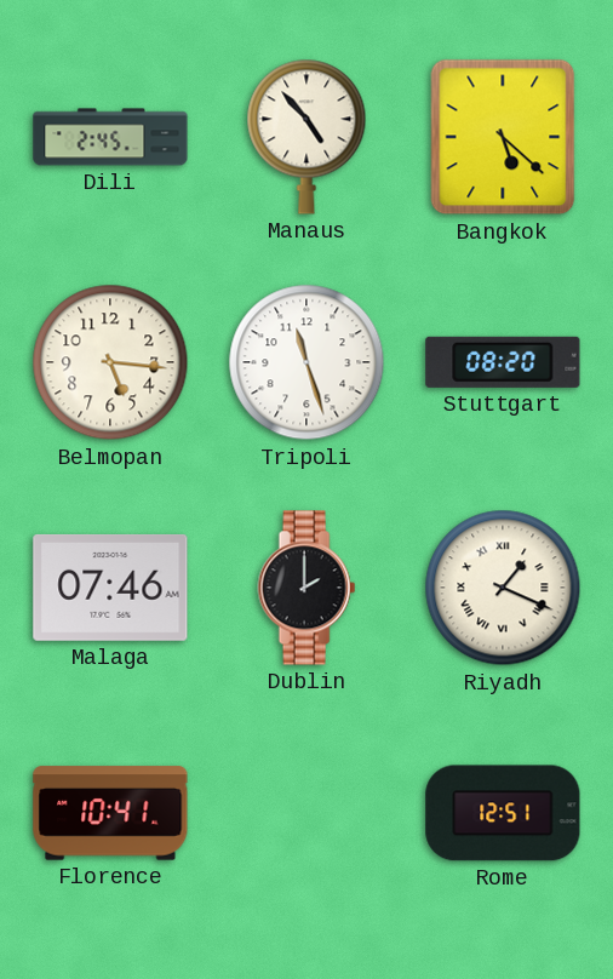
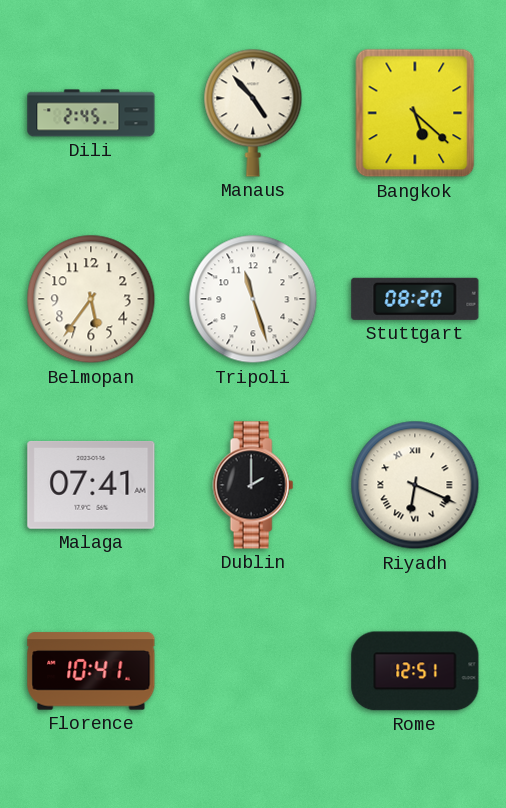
Belmopan: 5:16 -> 5:36
Malaga: 07:46 -> 07:41
Riyadh: 1:19 -> 6:19
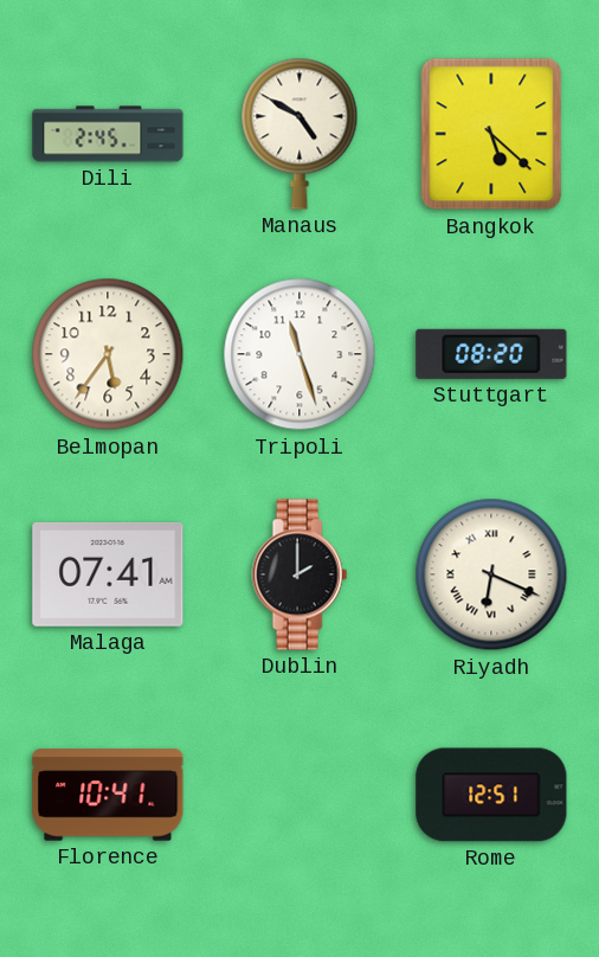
Manaus: 4:53 -> 4:50
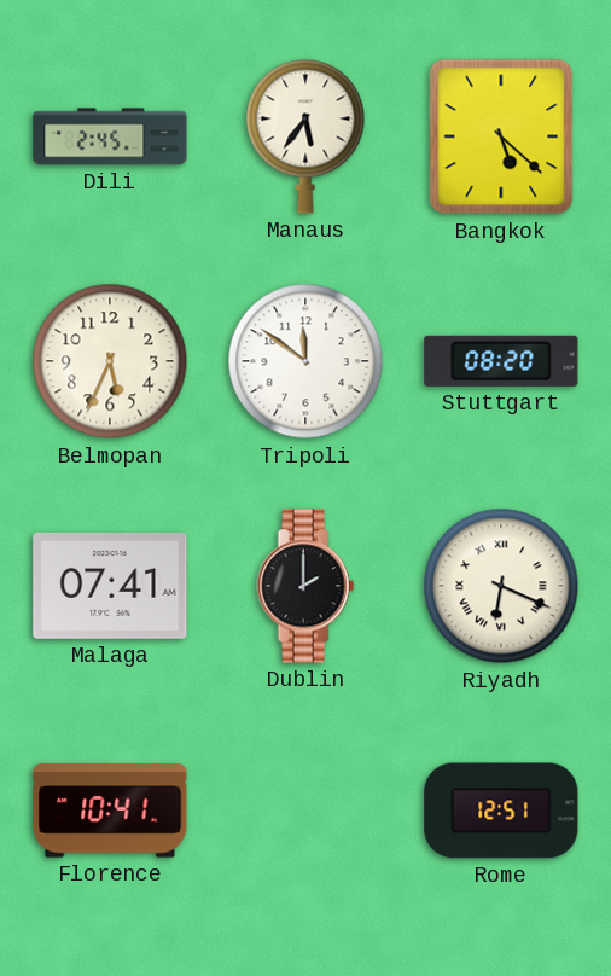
Manaus: 4:50 -> 5:36
Belmopan: 5:36 -> 5:34
Tripoli: 11:27 -> 11:51
